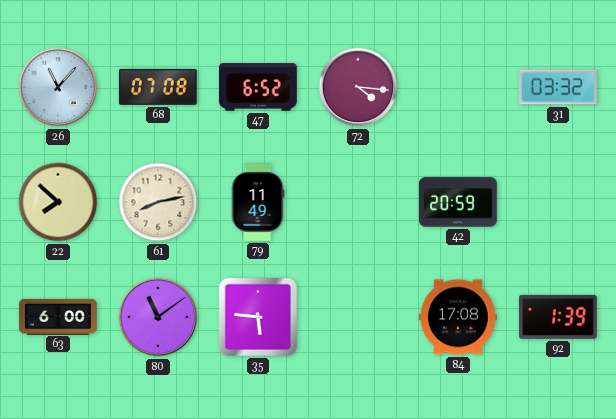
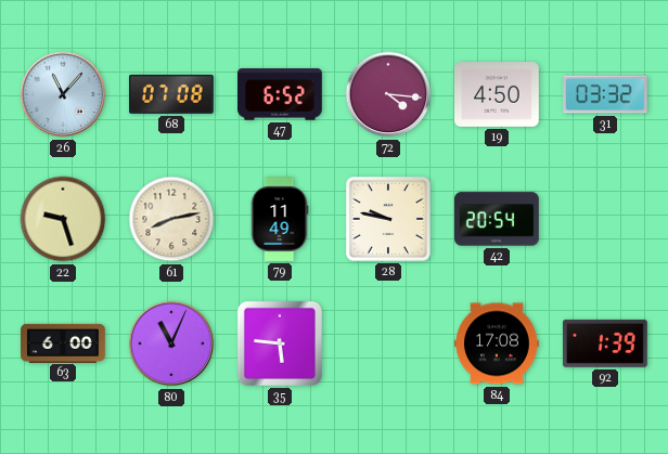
19: none -> 4:50
22: 7:52 -> 9:27
28: none -> 9:47
42: 20:59 -> 20:54
80: 11:09 -> 11:04
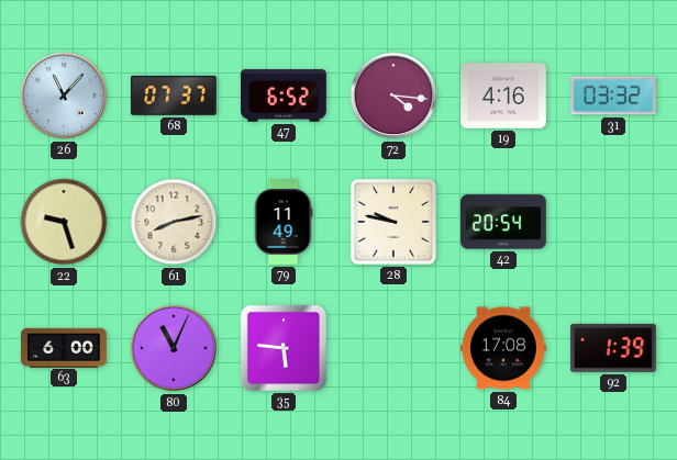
68: 07:08 -> 07:37
19: 4:50 -> 4:16
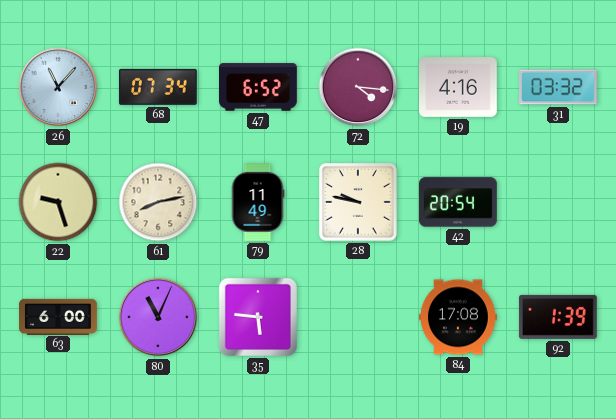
68: 07:37 -> 07:34
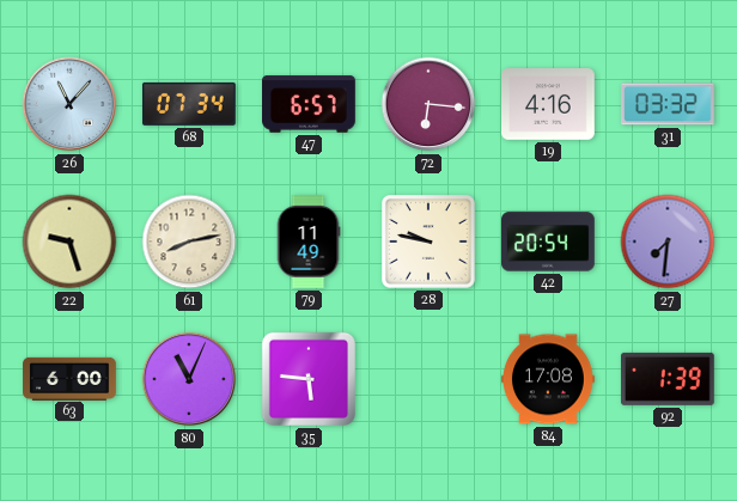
47: 6:52 -> 6:57
72: 4:16 -> 6:16
27: none -> 7:31
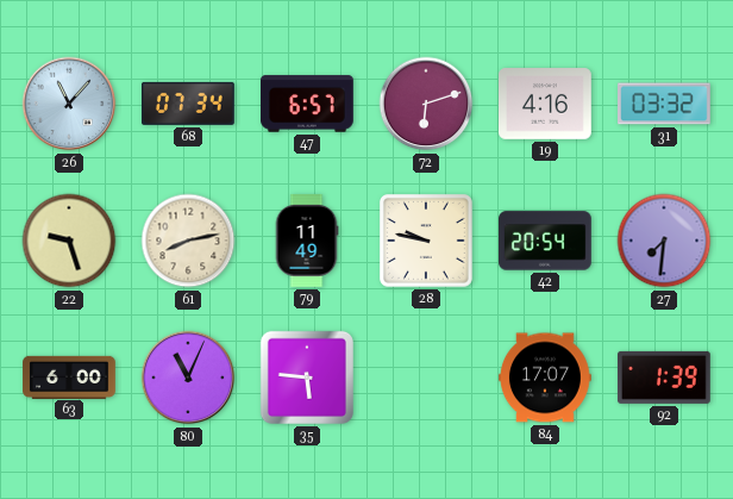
72: 6:16 -> 6:12
84: 17:08 -> 17:07
